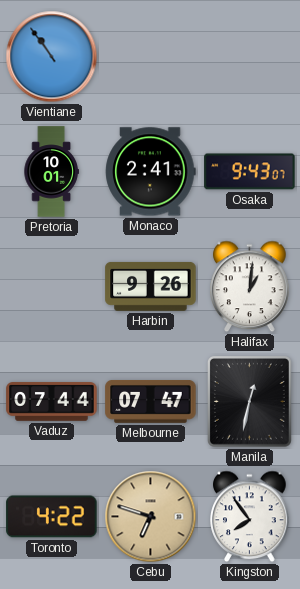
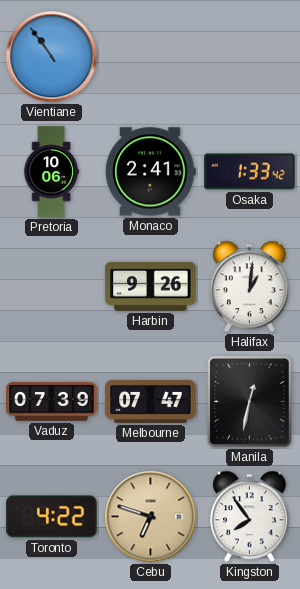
Pretoria: 10:01 -> 10:06
Osaka: 9:43 -> 1:33
Vaduz: 07:44 -> 07:39
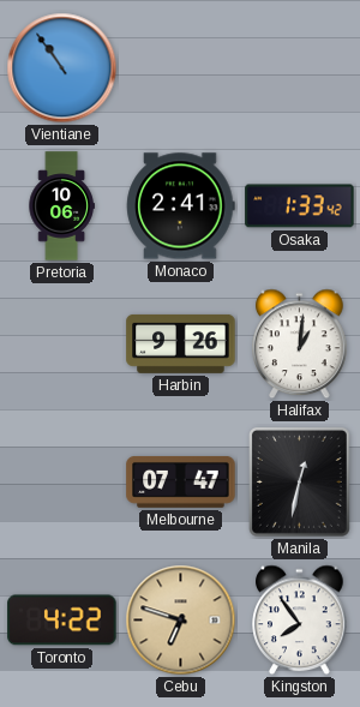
Vaduz: 07:39 -> none
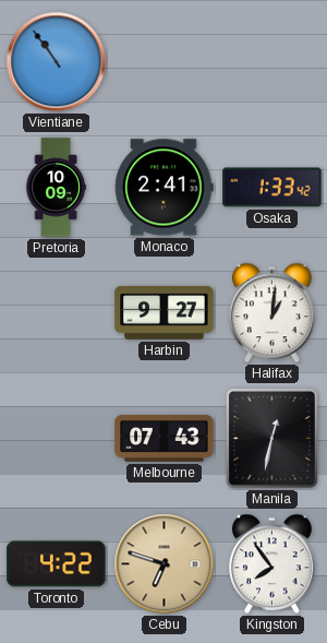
Pretoria: 10:06 -> 10:09
Harbin: 9:26 -> 9:27
Melbourne: 07:47 -> 07:43
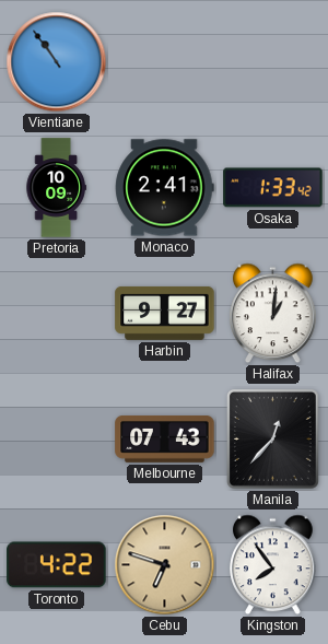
Manila: 12:32 -> 12:37
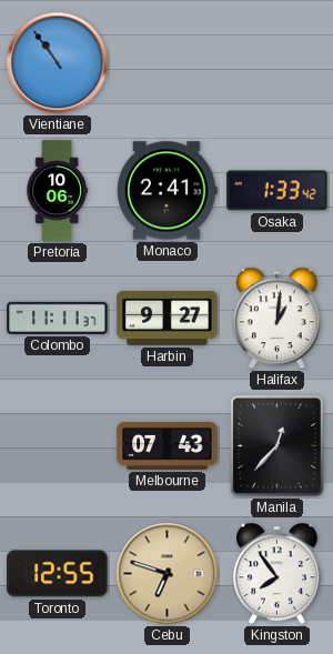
Pretoria: 10:09 -> 10:06
Colombo: none -> 11:11
Toronto: 4:22 -> 12:55
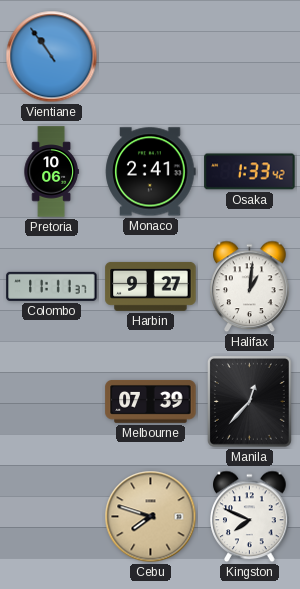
Melbourne: 07:43 -> 07:39
Toronto: 12:55 -> none
Cebu: 6:48 -> 7:48
Kingston: 7:54 -> 7:49
